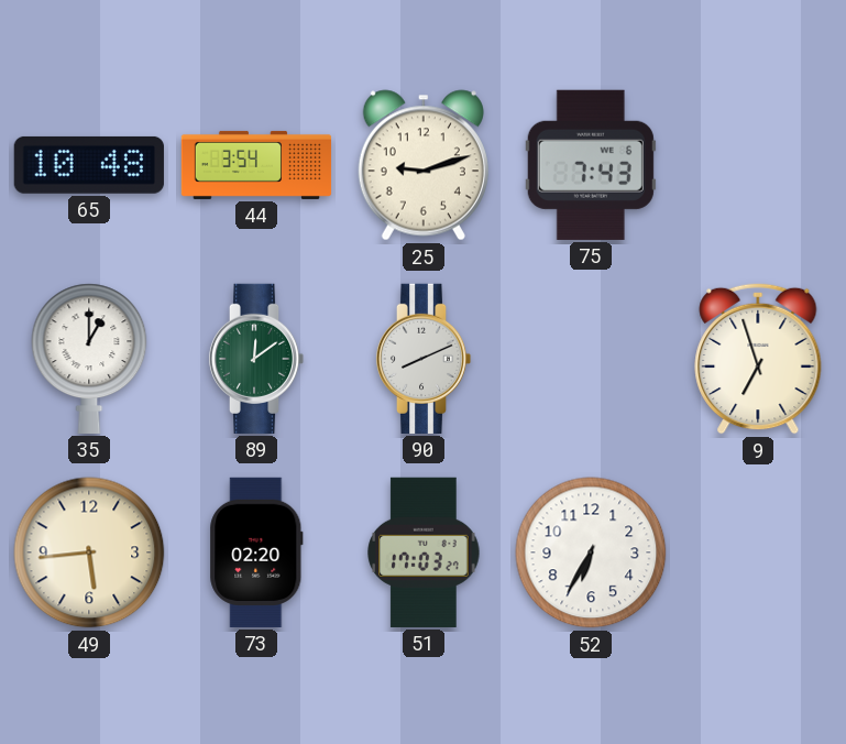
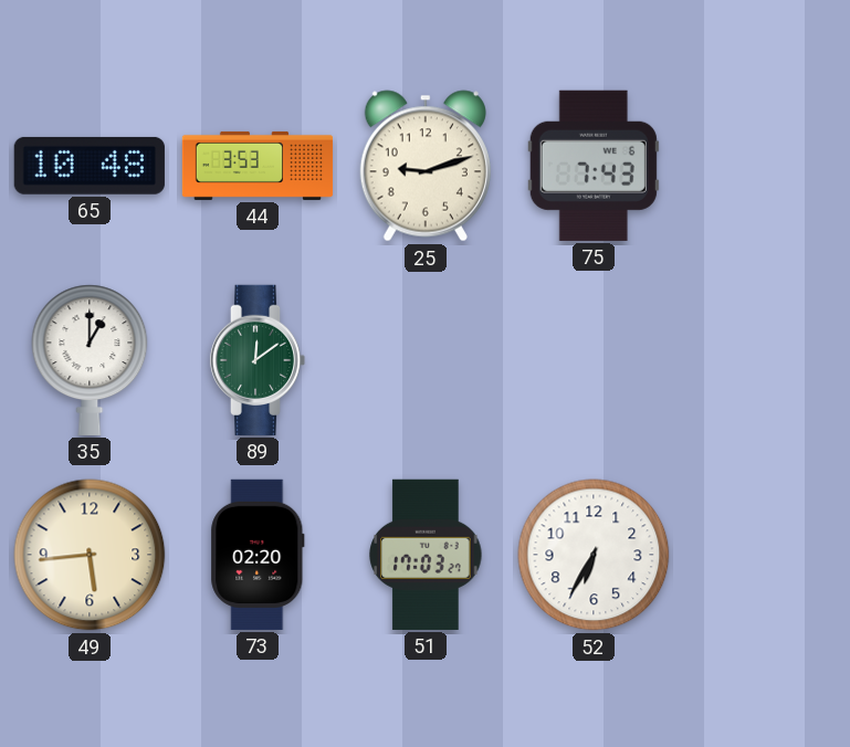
44: 3:54 -> 3:53
90: 8:11 -> none
9: 6:57 -> none
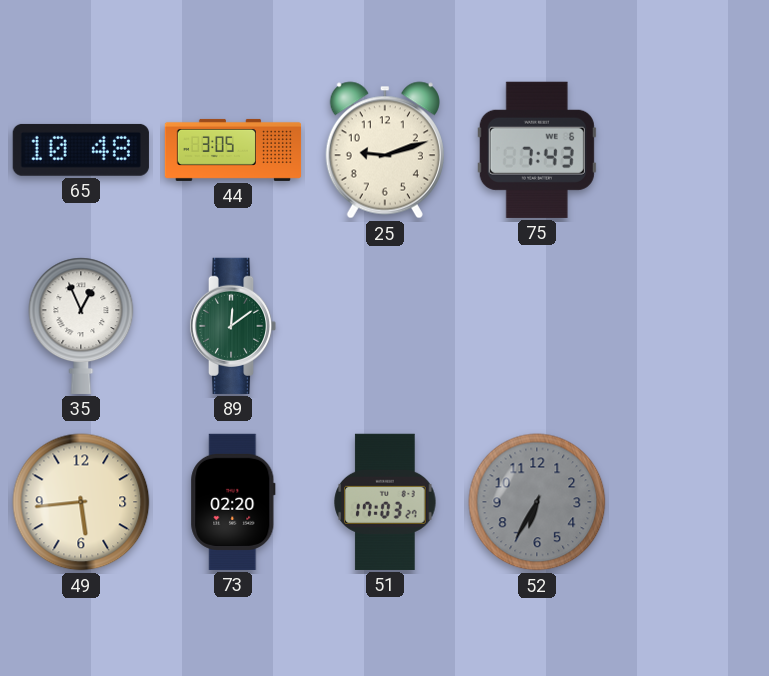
44: 3:53 -> 3:05
35: 1:00 -> 12:56
52 dial: white -> grey
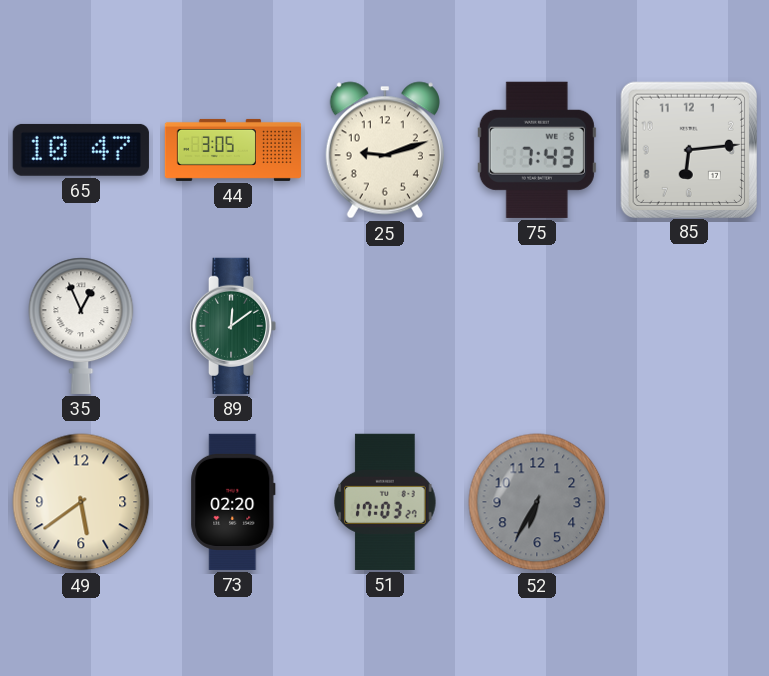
65: 10:48 -> 10:47
85: none -> 6:14
49: 5:44 -> 5:39
